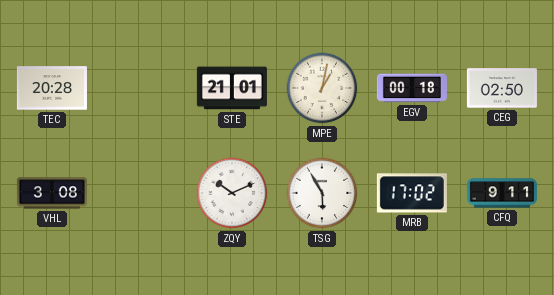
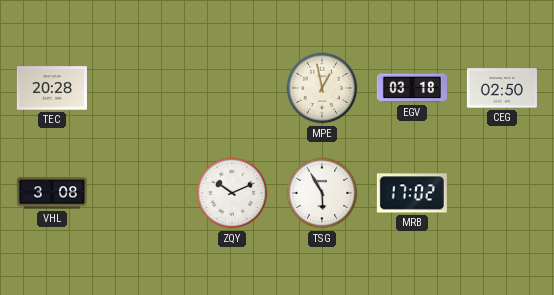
STE: 21:01 -> none
MPE: 1:02 -> 12:58
EGV: 00:18 -> 03:18
CFQ: 9:11 -> none
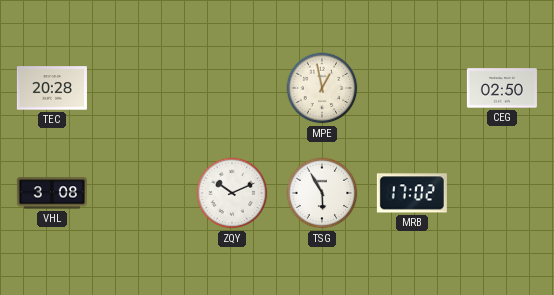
EGV: 03:18 -> none
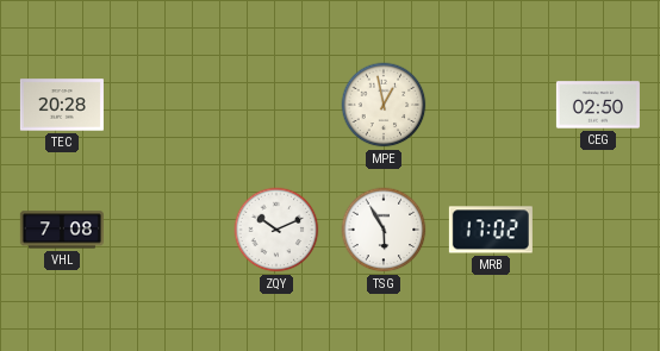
VHL: 3:08 -> 7:08
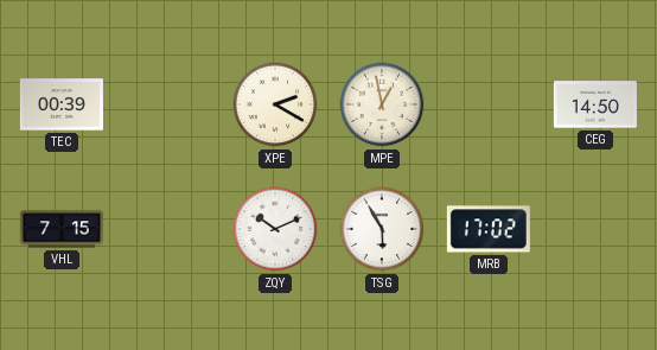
TEC: 20:28 -> 00:39
XPE: none -> 2:20
CEG: 02:50 -> 14:50
VHL: 7:08 -> 7:15
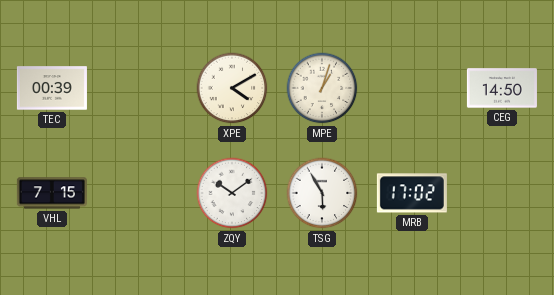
XPE: 2:20 -> 4:10
MPE: 12:58 -> 1:03
ZQY: 10:11 -> 10:09
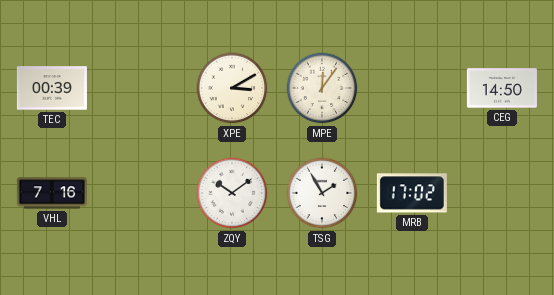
XPE: 4:10 -> 3:10
MPE: 1:03 -> 12:06
VHL: 7:15 -> 7:16
TSG: 5:55 -> 1:55
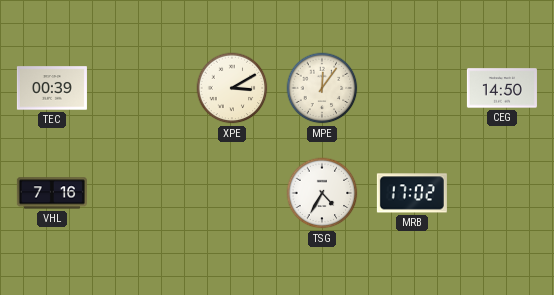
ZQY: 10:09 -> none
TSG: 1:55 -> 4:35
